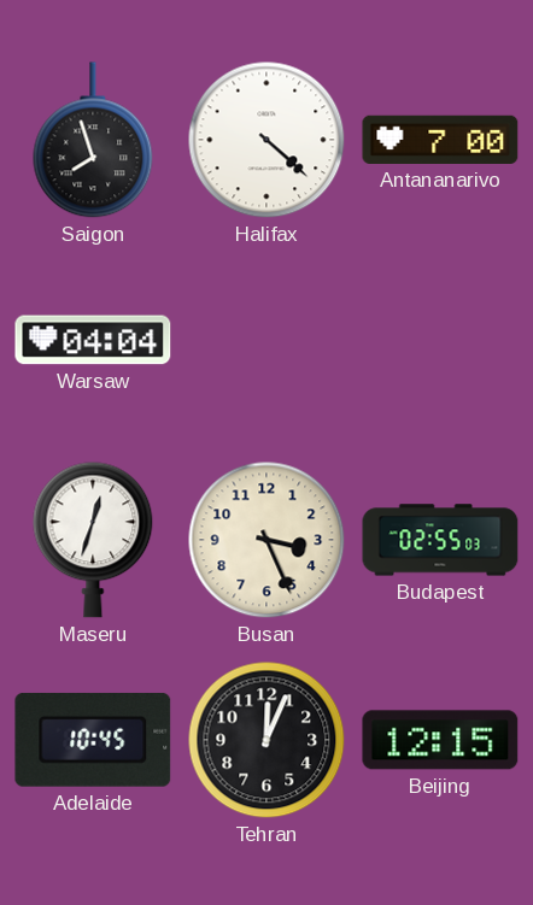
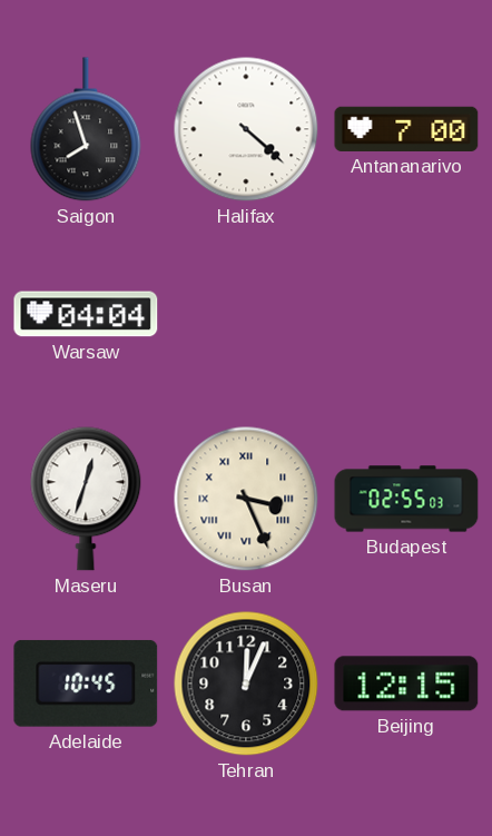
Busan numerals: Arabic -> Roman
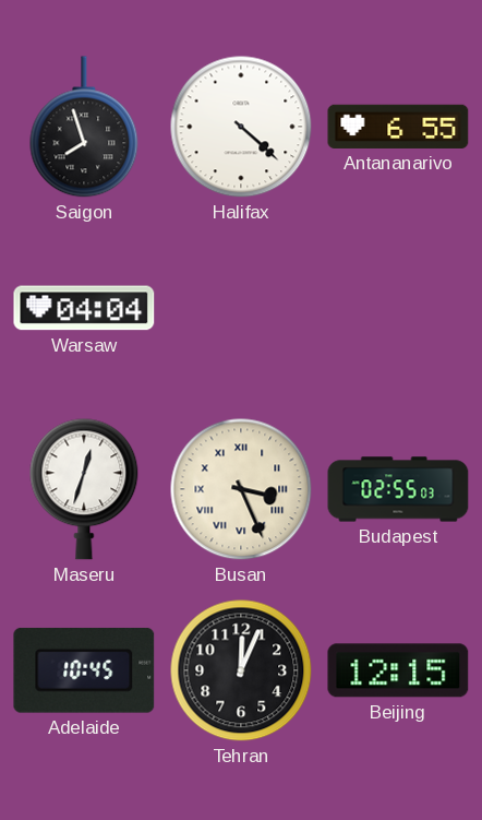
Antananarivo: 7:00 -> 6:55
